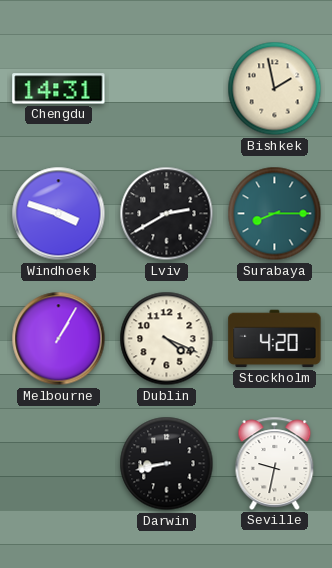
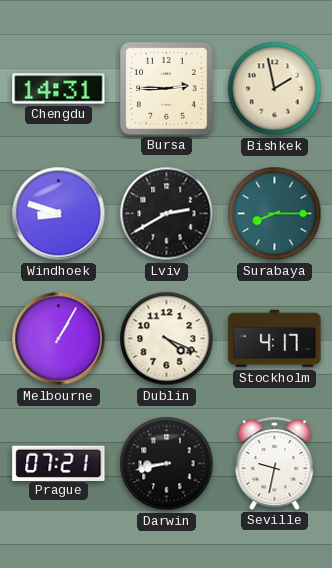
Bursa: none -> 2:45
Windhoek: 3:48 -> 8:48
Stockholm: 4:20 -> 4:17
Prague: none -> 07:21
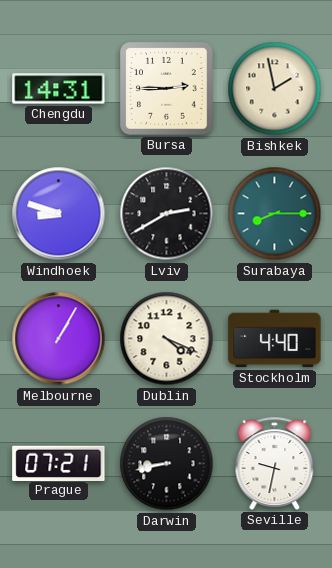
Stockholm: 4:17 -> 4:40
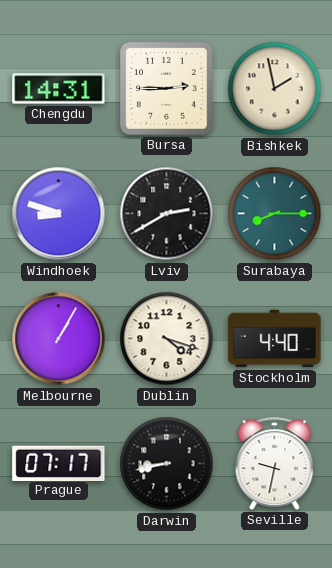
Dublin: 4:19 -> 4:18
Prague: 07:21 -> 07:17
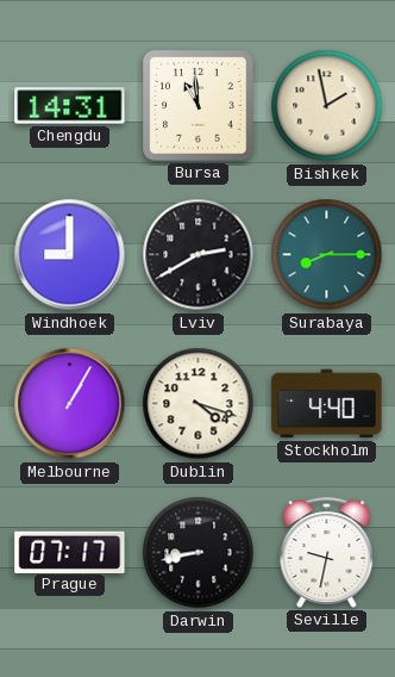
Bursa: 2:45 -> 10:59
Windhoek: 8:48 -> 9:00
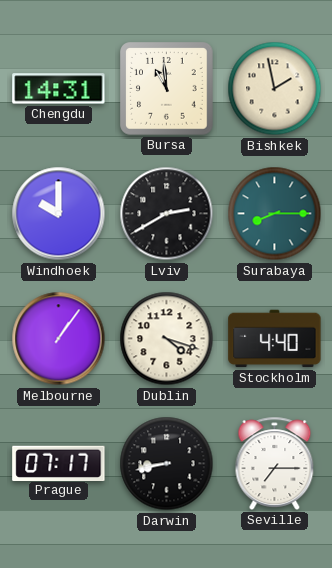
Windhoek: 9:00 -> 10:00
Melbourne: 1:05 -> 1:06
Seville: 9:32 -> 7:15
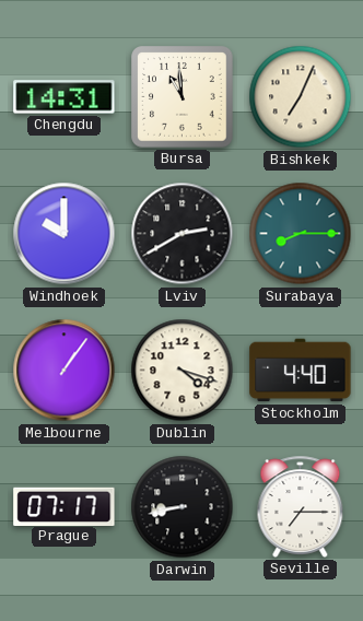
Bishkek: 1:58 -> 7:04
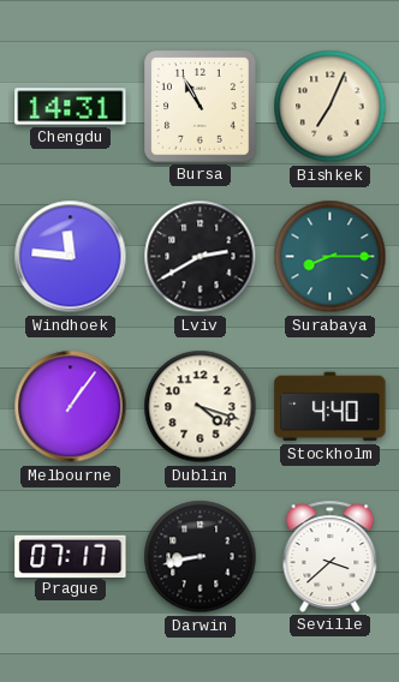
Bursa: 10:59 -> 10:55
Windhoek: 10:00 -> 11:46
Seville: 7:15 -> 3:38
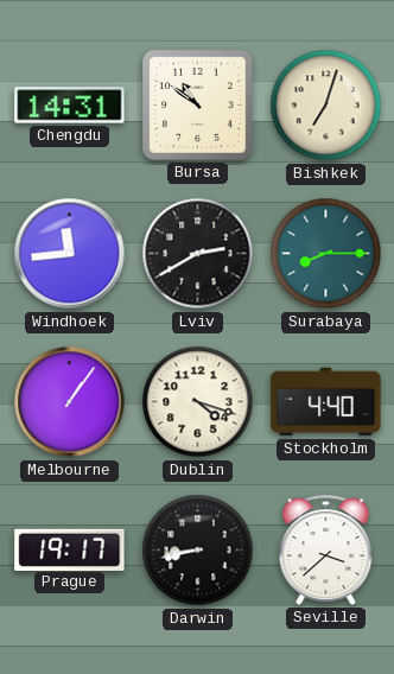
Bursa: 10:55 -> 10:51
Bishkek: 7:04 -> 7:03
Windhoek: 11:46 -> 11:44
Prague: 07:17 -> 19:17
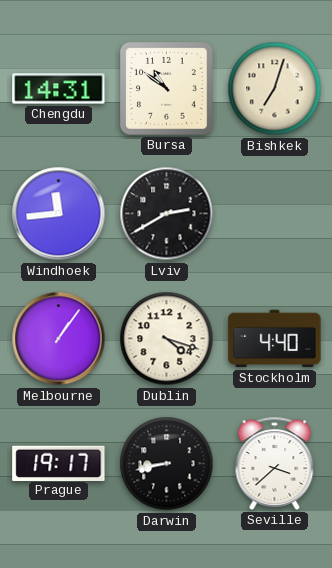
Surabaya: 8:15 -> none
